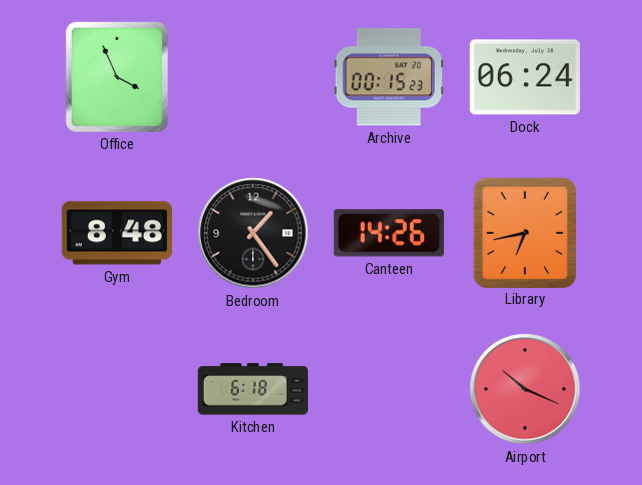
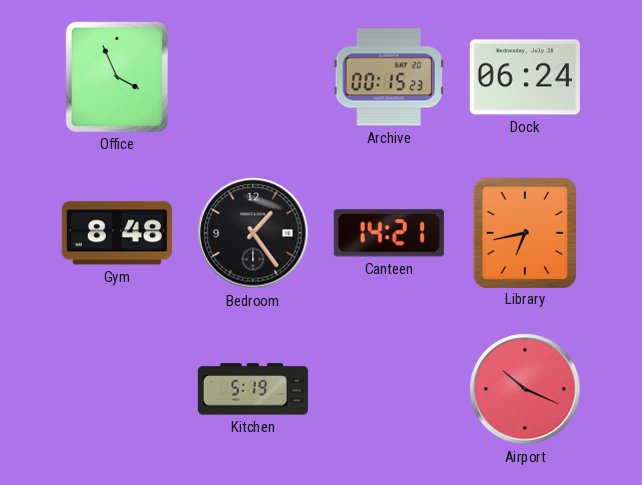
Canteen: 14:26 -> 14:21
Kitchen: 6:18 -> 5:19
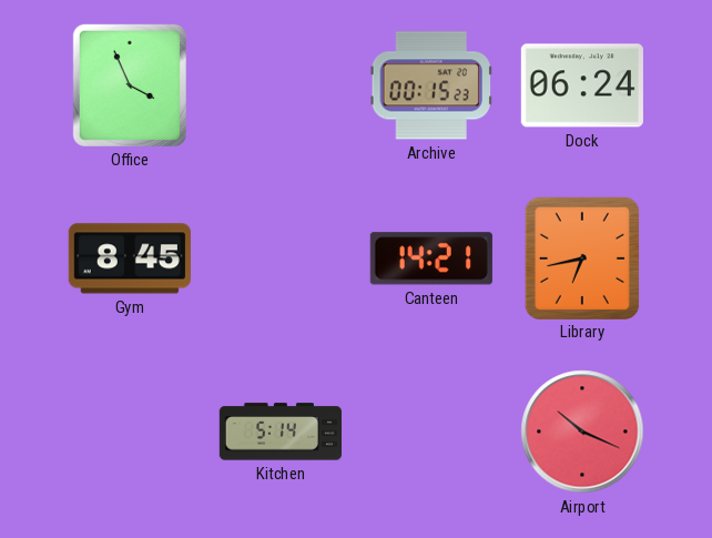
Gym: 8:48 -> 8:45
Bedroom: 1:24 -> none
Kitchen: 5:19 -> 5:14
